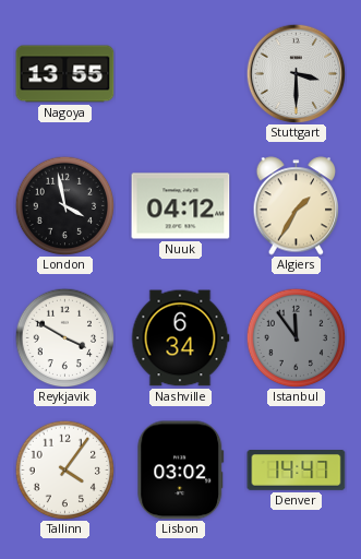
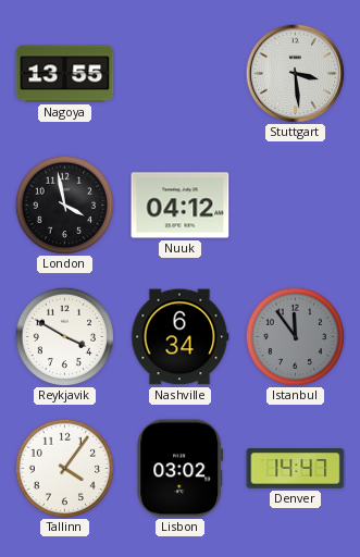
Stuttgart: 3:30 -> 3:29
Algiers: 1:35 -> none
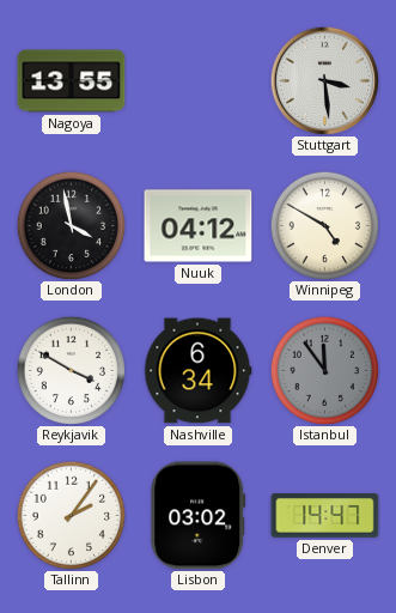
Winnipeg: none -> 4:50
Tallinn: 4:06 -> 2:06
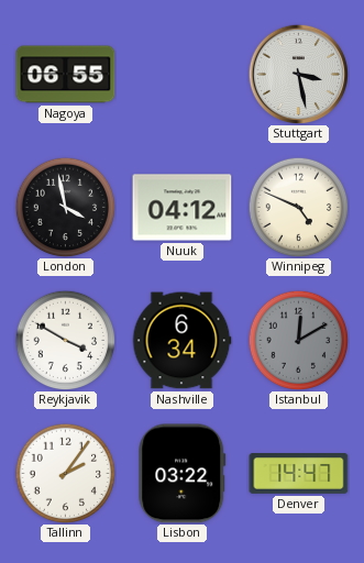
Nagoya: 13:55 -> 06:55
Stuttgart: 3:29 -> 3:28
Winnipeg: 4:50 -> 4:49
Istanbul: 11:54 -> 12:10
Lisbon: 03:02 -> 03:22
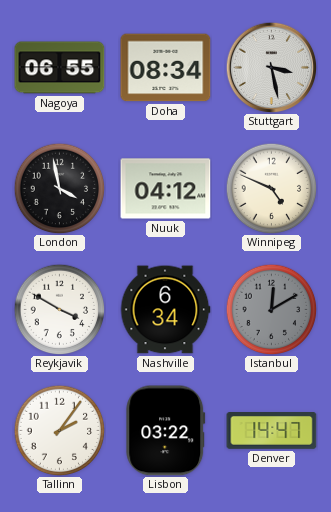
Doha: none -> 08:34
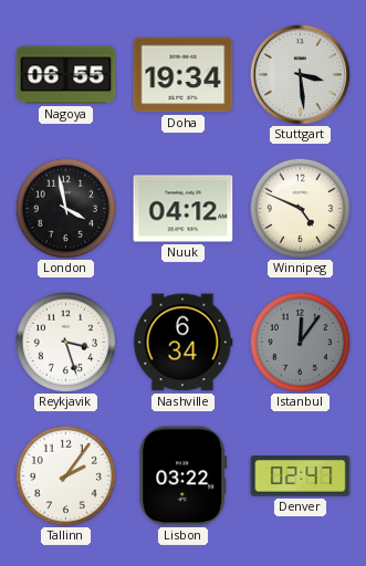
Doha: 08:34 -> 19:34
Stuttgart: 3:28 -> 3:29
Reykjavik: 3:50 -> 3:27
Istanbul: 12:10 -> 12:06
Denver: 14:47 -> 02:47
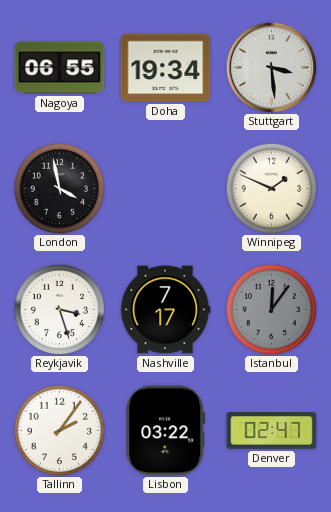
Nuuk: 04:12 -> none
Winnipeg: 4:49 -> 1:49
Nashville: 6:34 -> 7:17
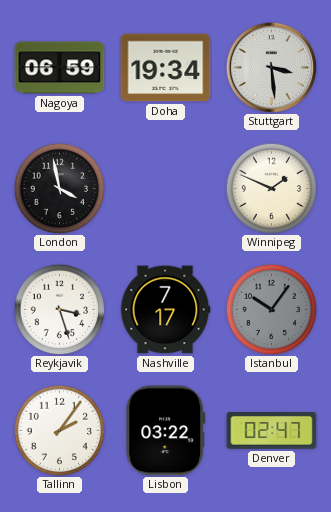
Nagoya: 06:55 -> 06:59
Istanbul: 12:06 -> 10:06
